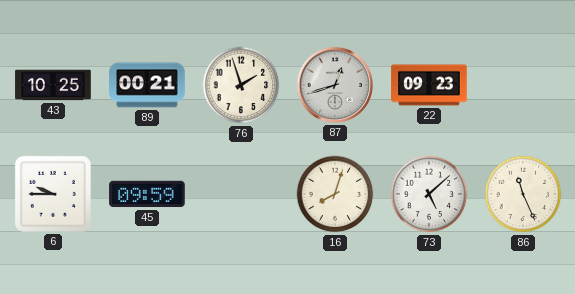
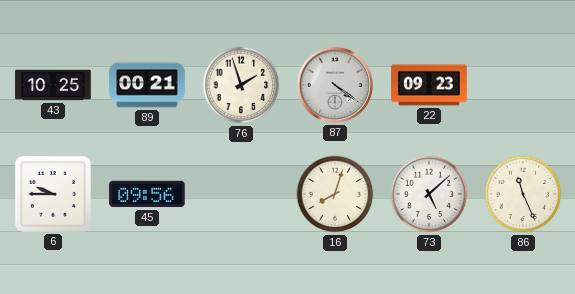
87: 12:42 -> 4:21
45: 09:59 -> 09:56
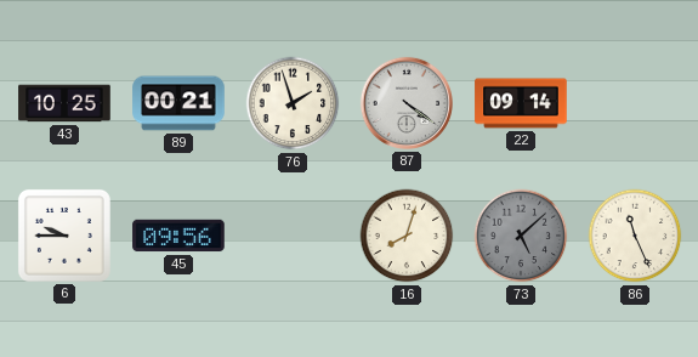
22: 09:23 -> 09:14
73 dial: white -> grey
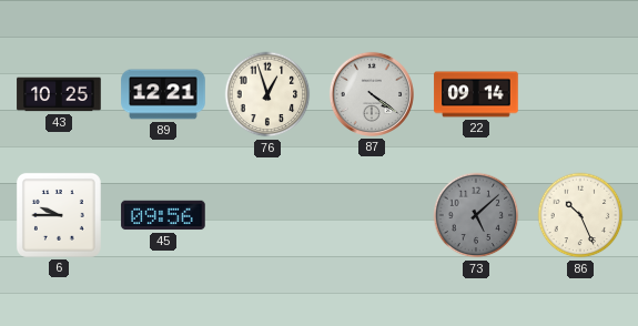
89: 00:21 -> 12:21
76: 1:57 -> 12:57
16: 8:03 -> none
86: 11:26 -> 10:26
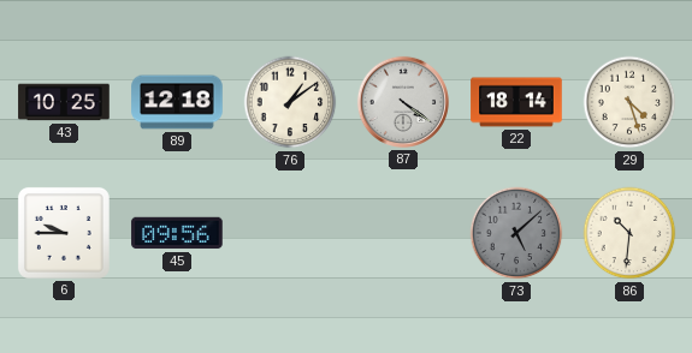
89: 12:21 -> 12:18
76: 12:57 -> 1:09
22: 09:14 -> 18:14
29: none -> 4:27
86: 10:26 -> 10:31
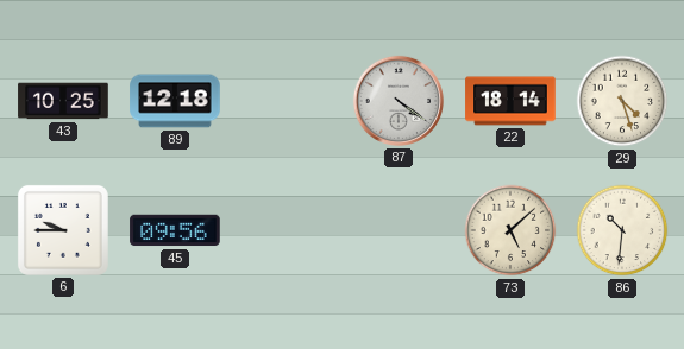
76: 1:09 -> none
73 dial: grey -> cream
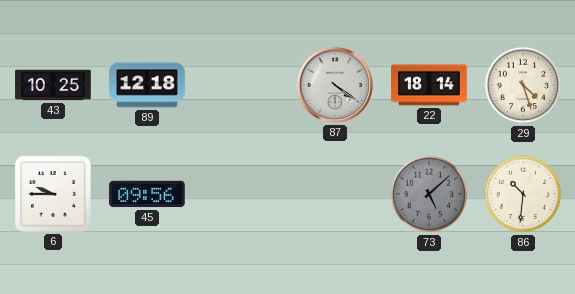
73 dial: cream -> grey
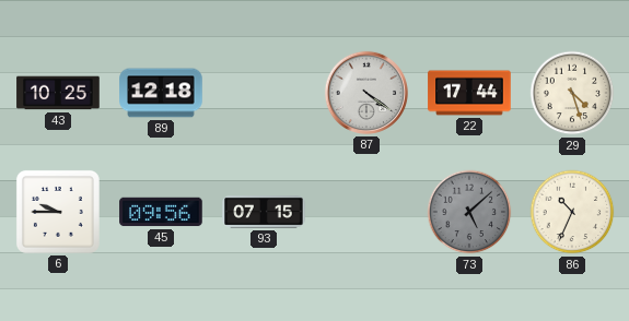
22: 18:14 -> 17:44
93: none -> 07:15
86: 10:31 -> 10:34
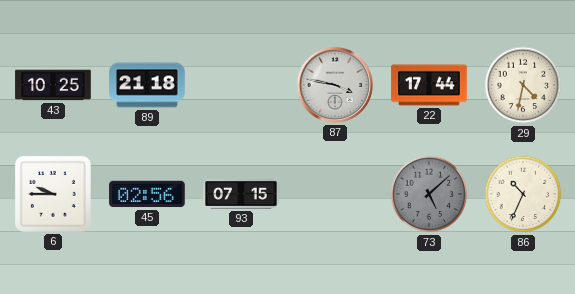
89: 12:18 -> 21:18
87: 4:21 -> 3:47
29: 4:27 -> 4:32
45: 09:56 -> 02:56
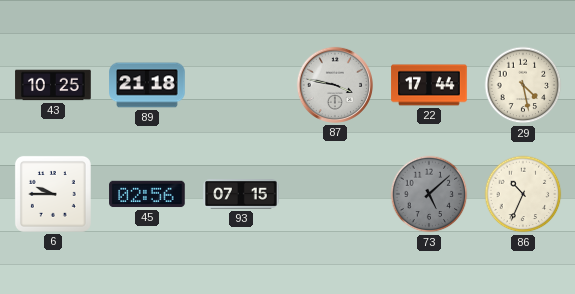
29: 4:32 -> 4:28
